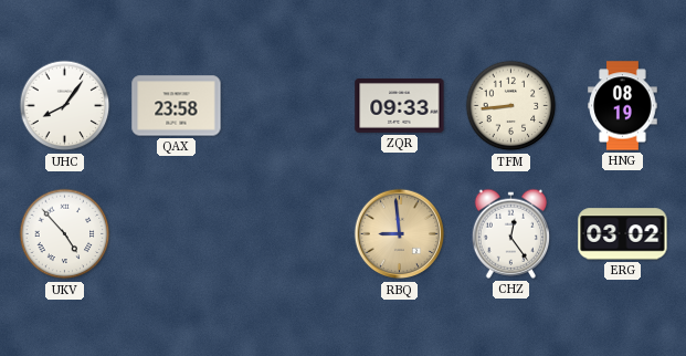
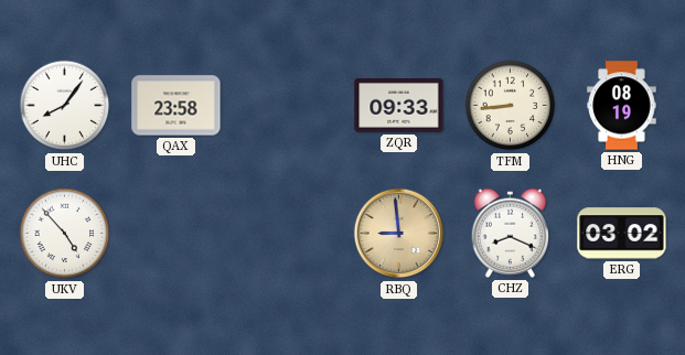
CHZ: 12:24 -> 8:19
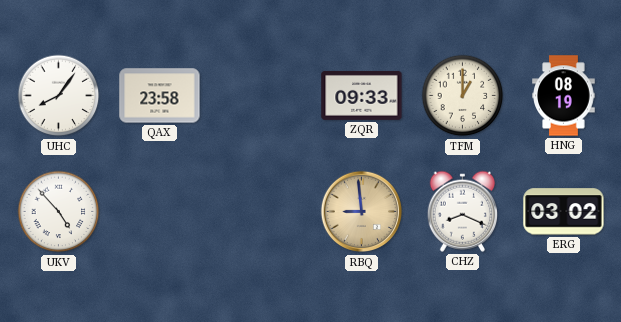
TFM: 8:44 -> 1:00
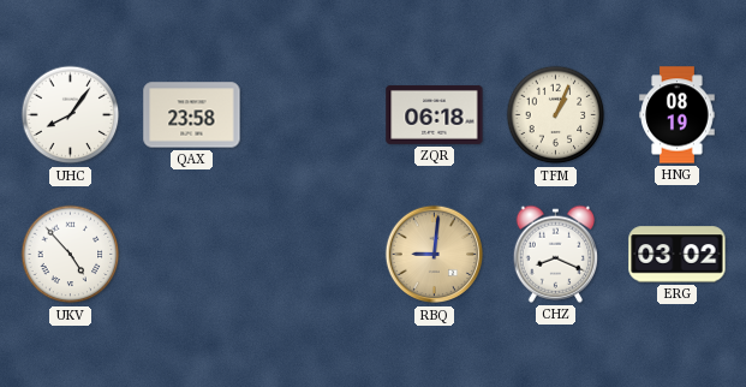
ZQR: 09:33 -> 06:18
TFM: 1:00 -> 1:04
RBQ: 8:59 -> 9:01
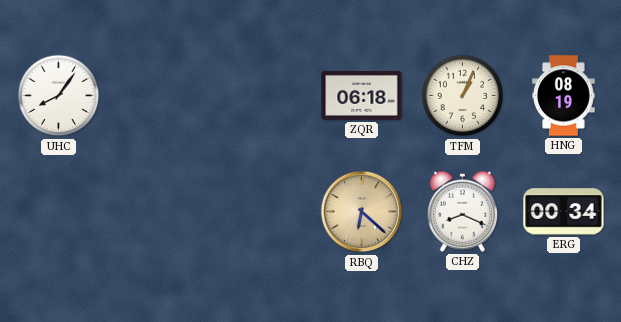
QAX: 23:58 -> none
UKV: 4:53 -> none
RBQ: 9:01 -> 6:22
ERG: 03:02 -> 00:34
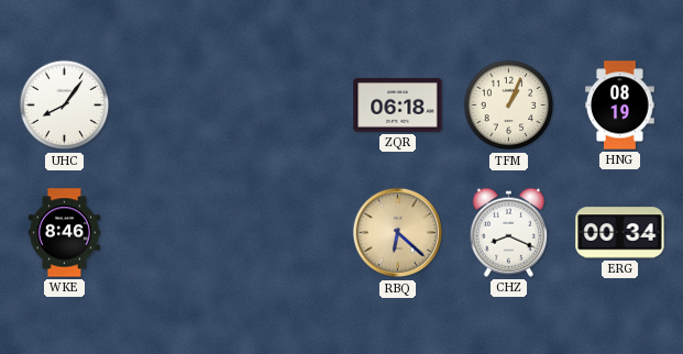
WKE: none -> 8:46
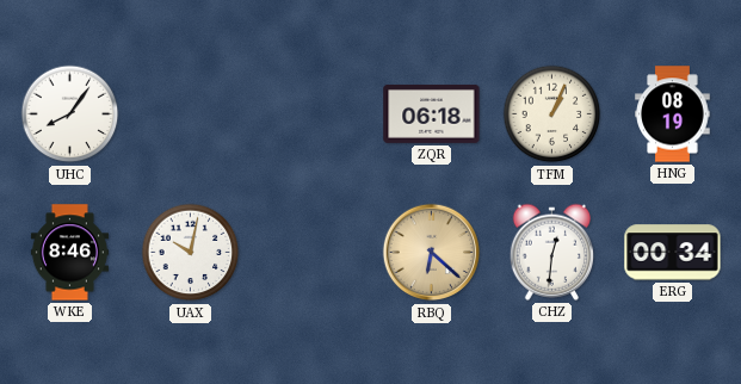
UAX: none -> 10:02
CHZ: 8:19 -> 12:31
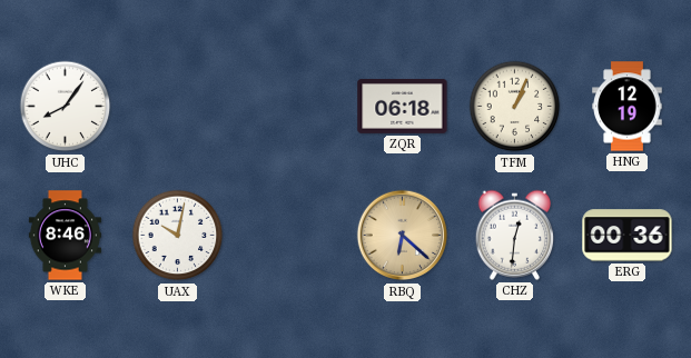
HNG: 08:19 -> 12:19
ERG: 00:34 -> 00:36
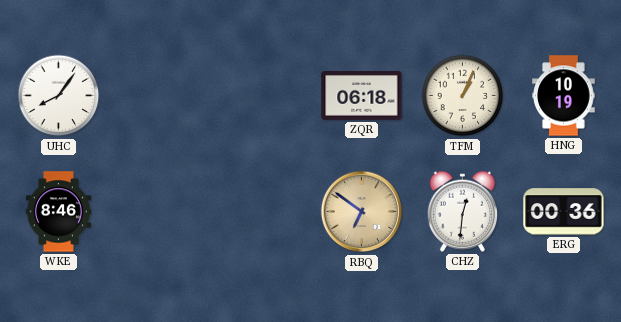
HNG: 12:19 -> 10:19
UAX: 10:02 -> none
RBQ: 6:22 -> 6:51
